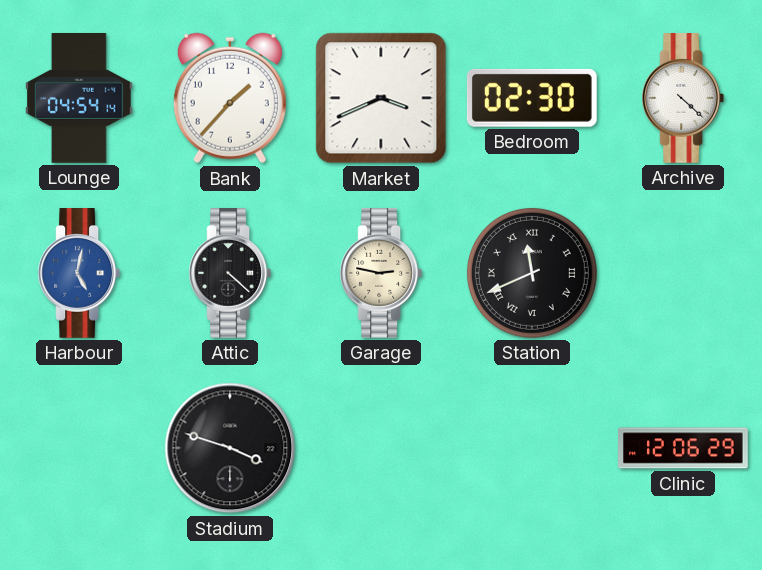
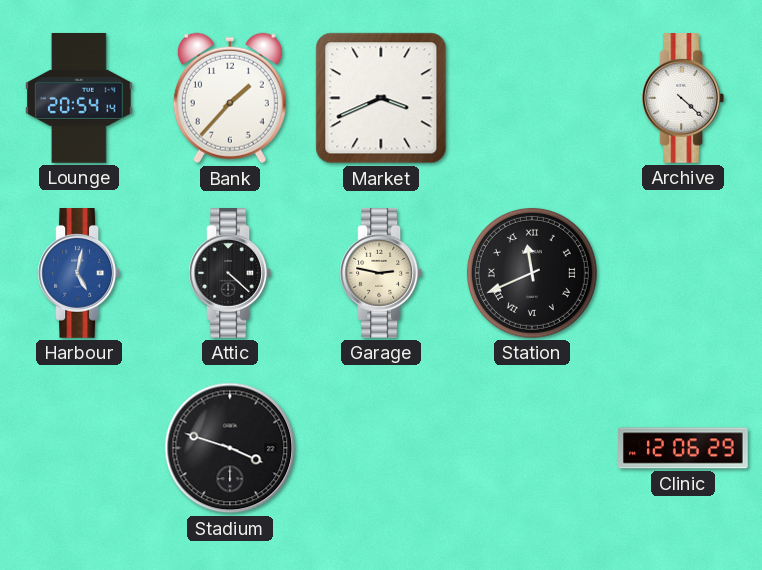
Lounge: 04:54 -> 20:54
Bedroom: 02:30 -> none
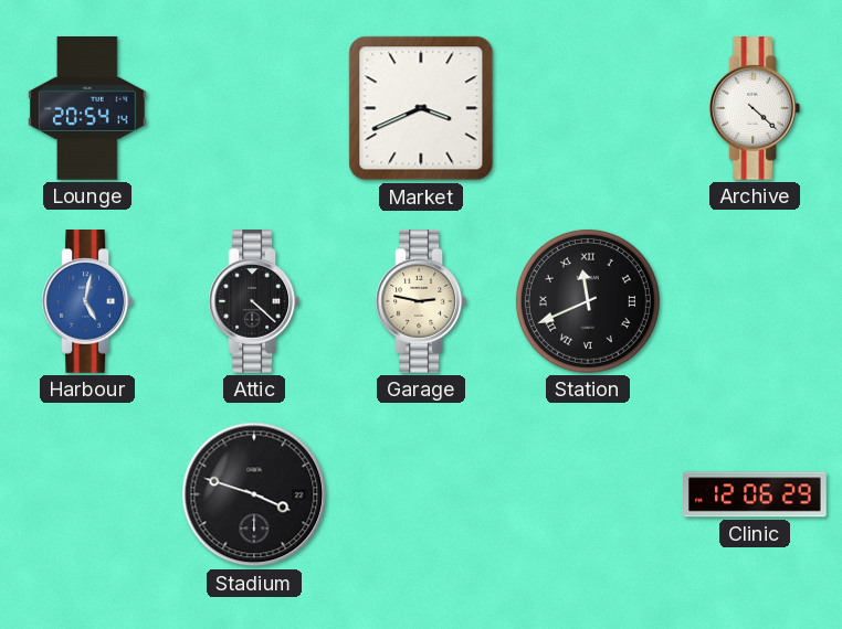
Bank: 1:37 -> none
